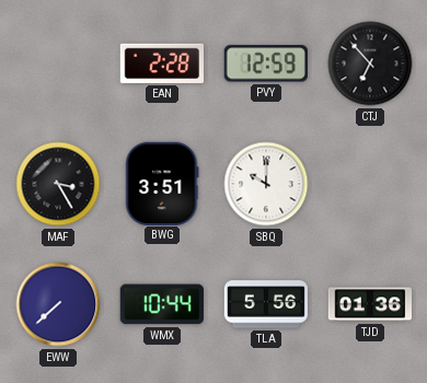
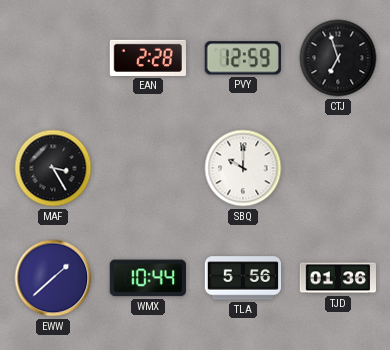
CTJ: 6:53 -> 6:57
BWG: 3:51 -> none
EWW: 7:38 -> 1:38
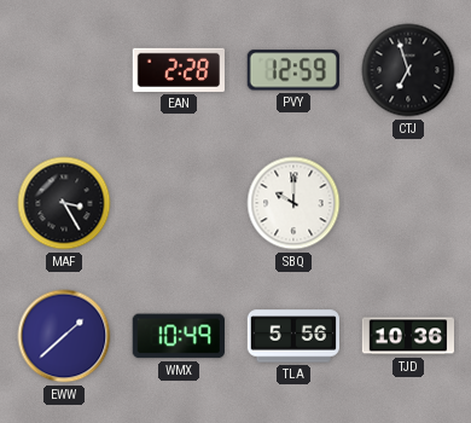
WMX: 10:44 -> 10:49
TJD: 01:36 -> 10:36
